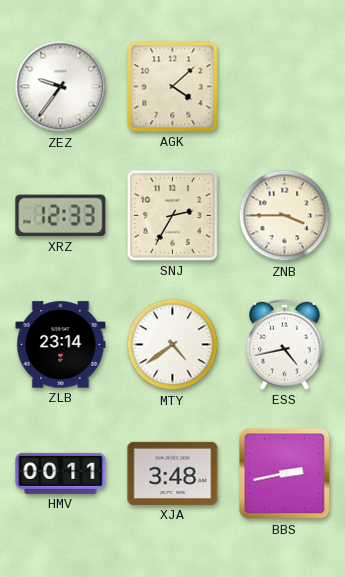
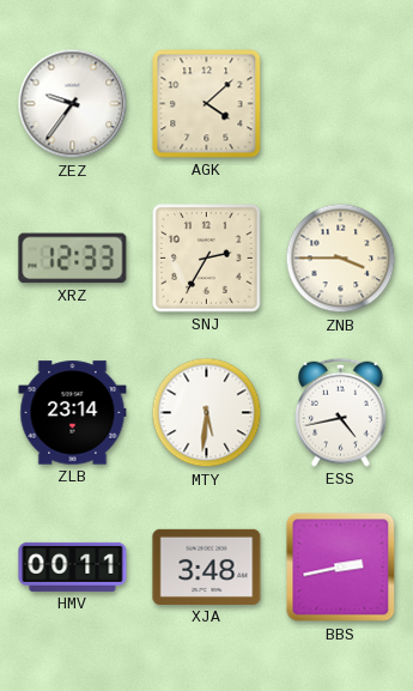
MTY: 4:39 -> 5:31
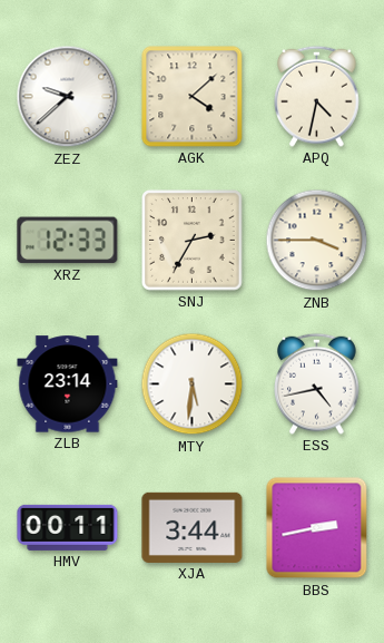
ZEZ: 9:36 -> 9:38
APQ: none -> 4:32
XJA: 3:48 -> 3:44
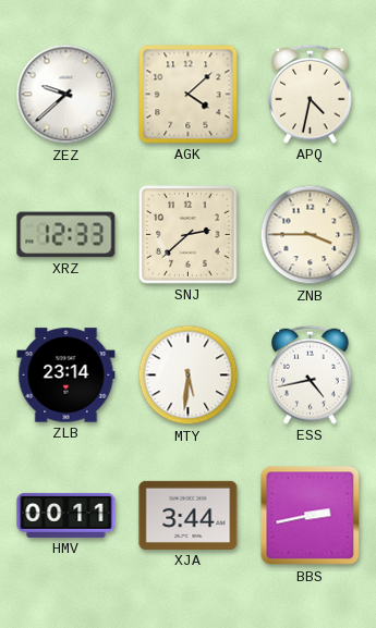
SNJ: 2:35 -> 2:38
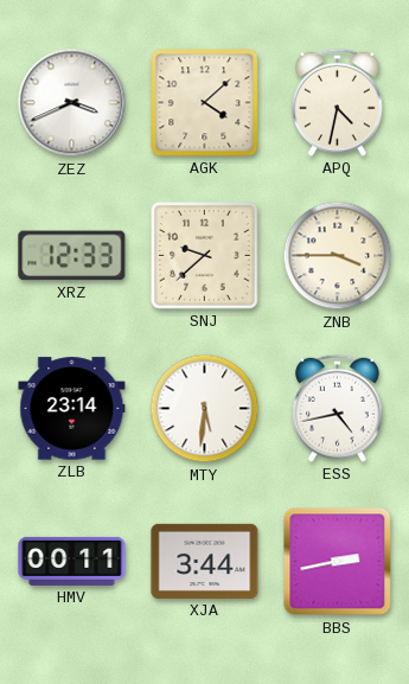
ZEZ: 9:38 -> 3:41
SNJ: 2:38 -> 9:38
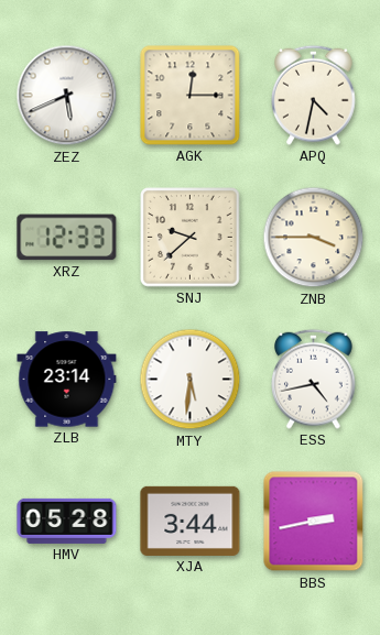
ZEZ: 3:41 -> 5:41
AGK: 4:08 -> 12:15
HMV: 00:11 -> 05:28
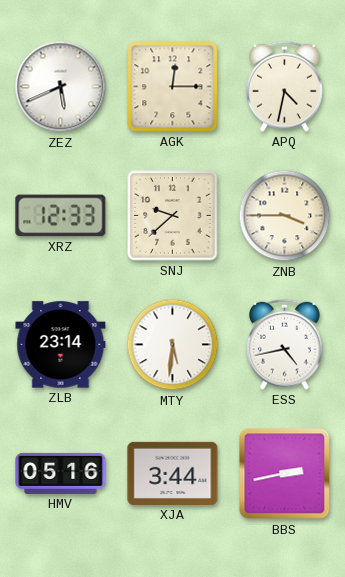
HMV: 05:28 -> 05:16
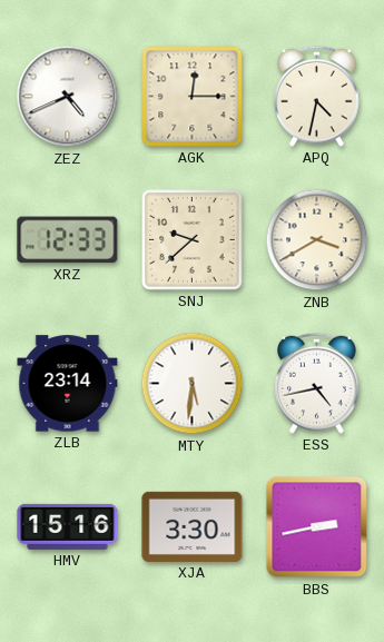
ZEZ: 5:41 -> 4:41
ZNB: 3:45 -> 3:40
HMV: 05:16 -> 15:16
XJA: 3:44 -> 3:30
